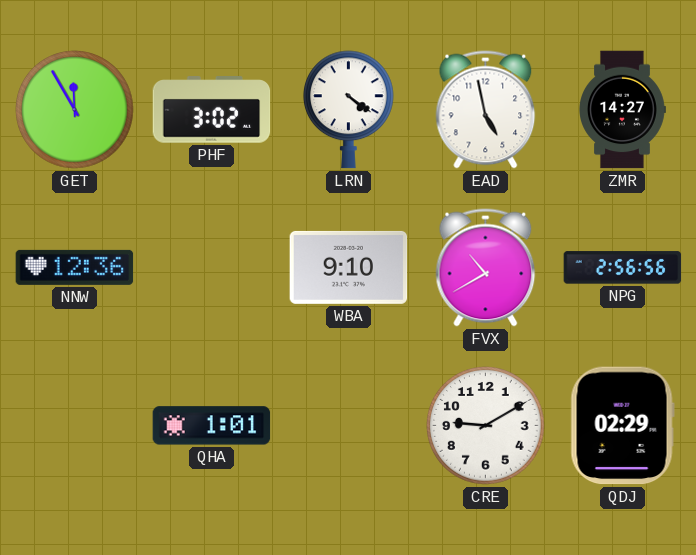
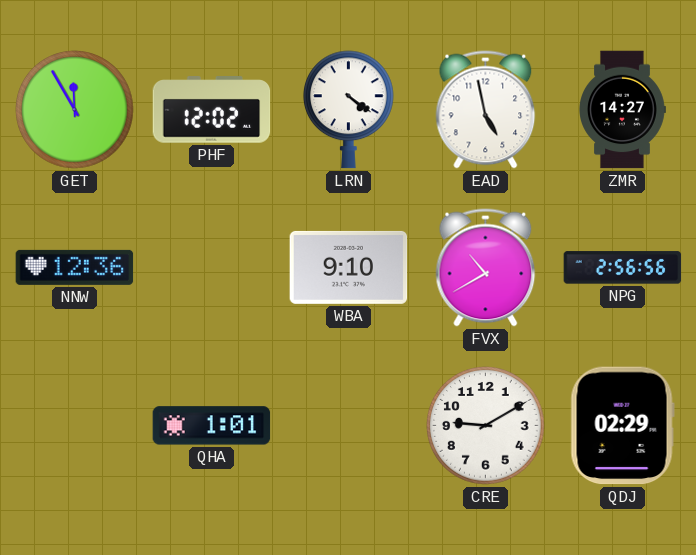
PHF: 3:02 -> 12:02
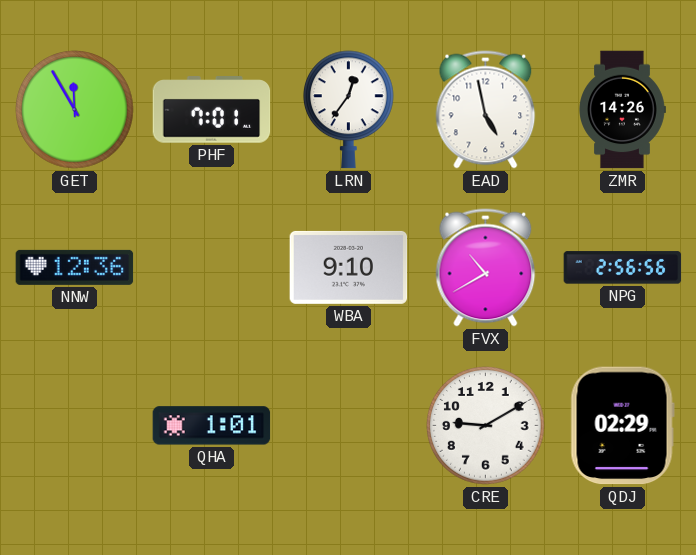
PHF: 12:02 -> 7:01
LRN: 4:21 -> 12:36
ZMR: 14:27 -> 14:26
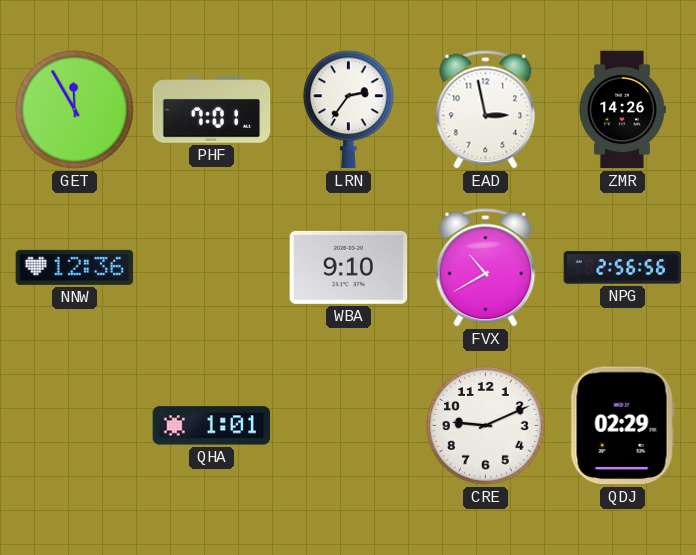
LRN: 12:36 -> 2:36
EAD: 4:58 -> 2:58
CRE: 9:10 -> 9:11
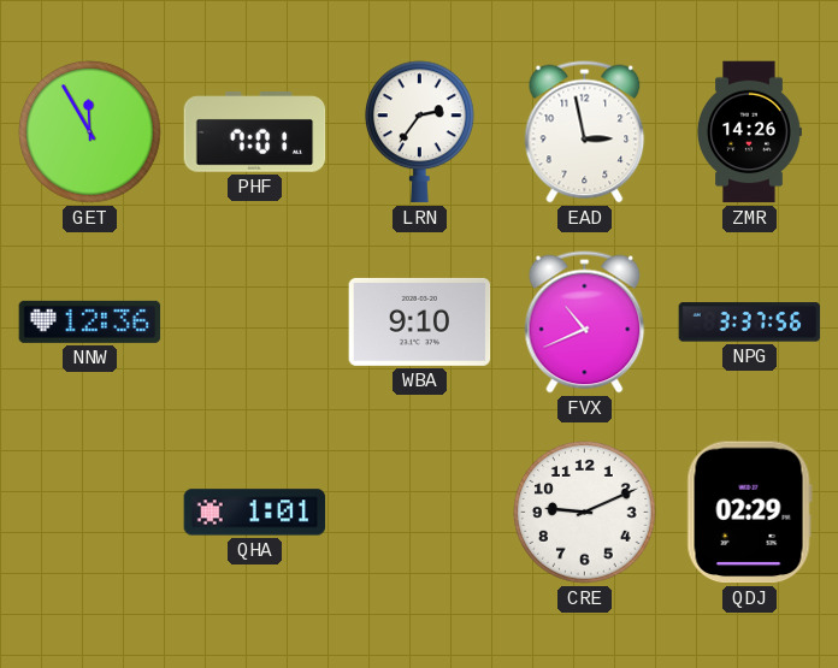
FVX: 10:40 -> 10:41
NPG: 2:56 -> 3:37
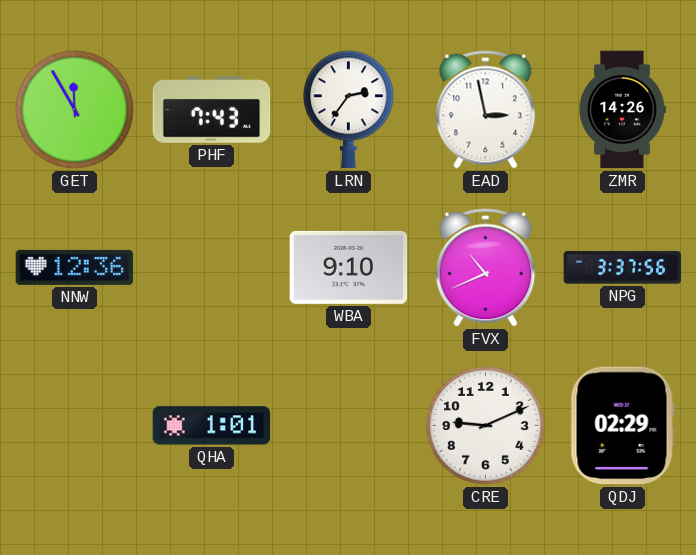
PHF: 7:01 -> 7:43
